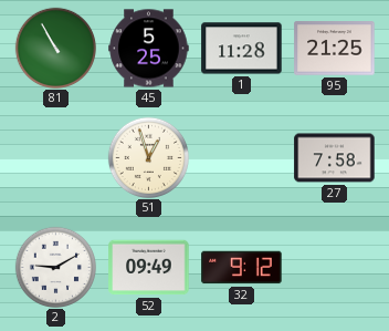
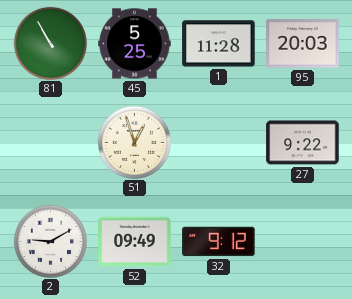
95: 21:25 -> 20:03
27: 7:58 -> 9:22
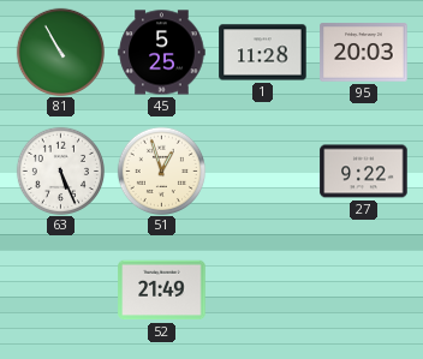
63: none -> 5:26
2: 9:10 -> none
52: 09:49 -> 21:49
32: 9:12 -> none
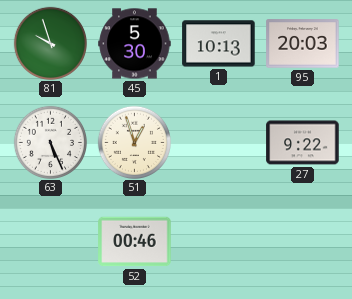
81: 10:55 -> 9:57
45: 5:25 -> 5:30
1: 11:28 -> 10:13
52: 21:49 -> 00:46
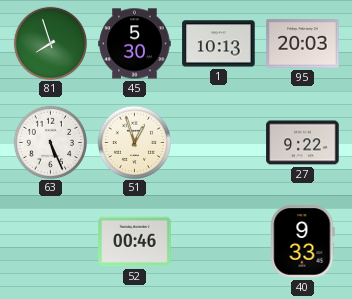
81: 9:57 -> 7:57
40: none -> 9:33
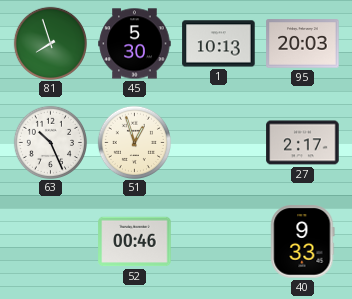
63: 5:26 -> 10:26
27: 9:22 -> 2:17
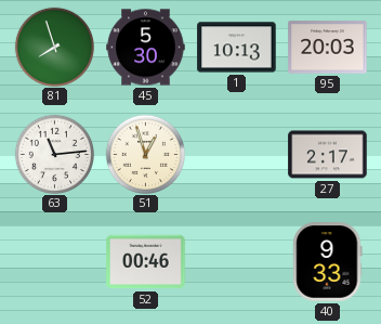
63: 10:26 -> 11:14
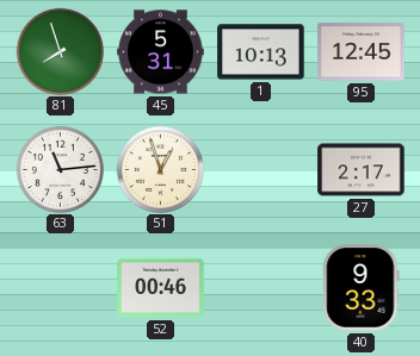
45: 5:30 -> 5:31
95: 20:03 -> 12:45
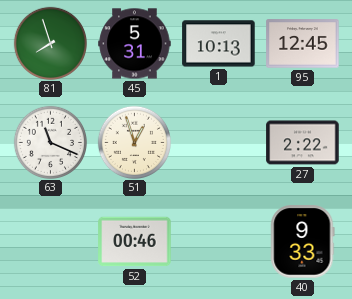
63: 11:14 -> 11:19
27: 2:17 -> 2:22
